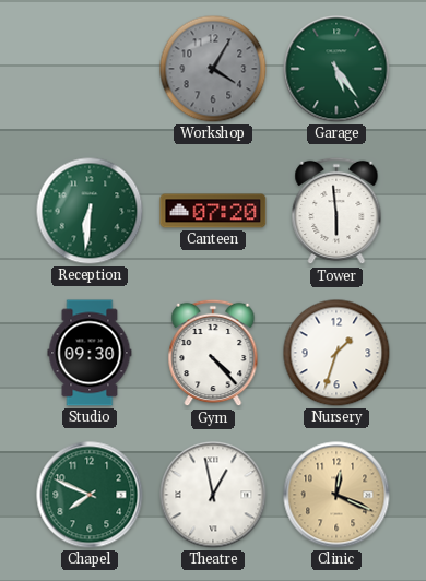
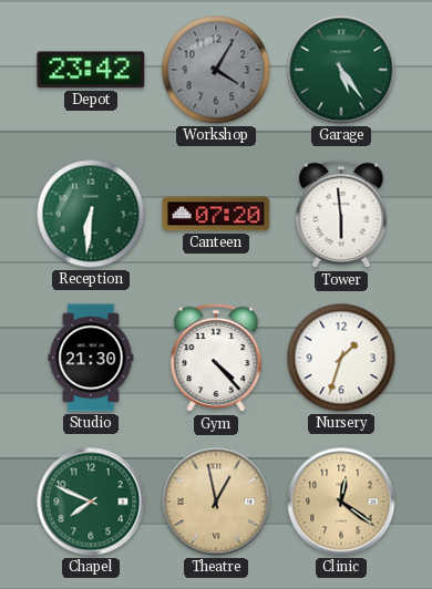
Depot: none -> 23:42
Studio: 09:30 -> 21:30
Theatre dial: white -> champagne
Clinic: 12:19 -> 12:21
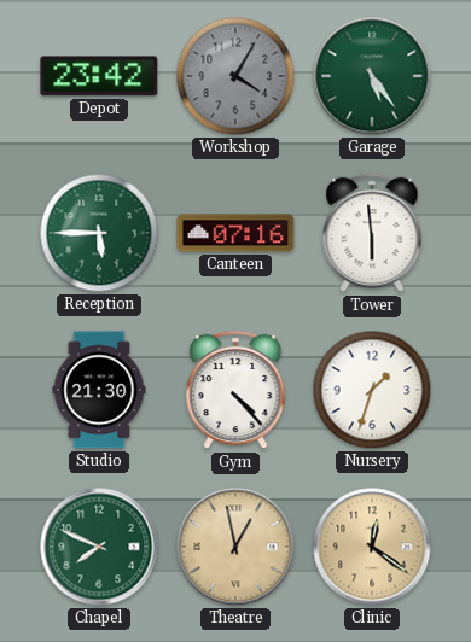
Reception: 6:31 -> 5:45
Canteen: 07:20 -> 07:16
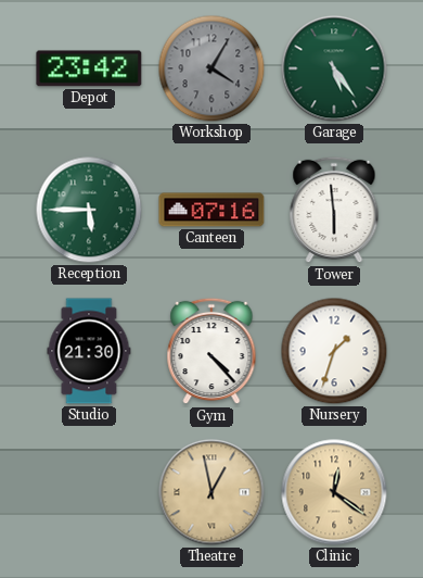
Chapel: 7:49 -> none
